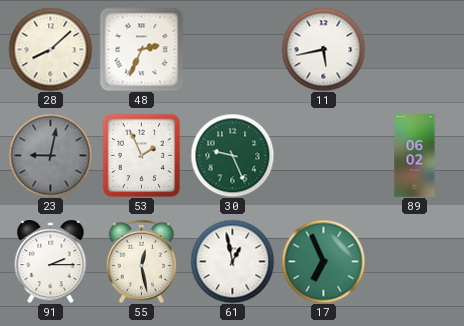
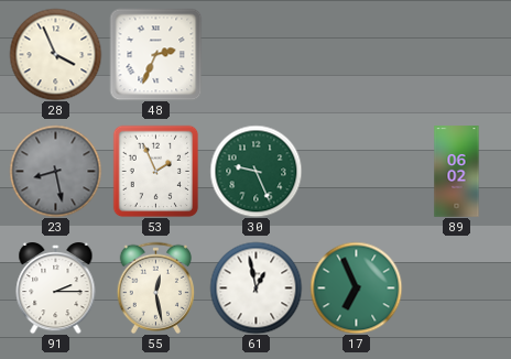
28: 8:08 -> 3:56
11: 5:43 -> none
23: 9:02 -> 8:28
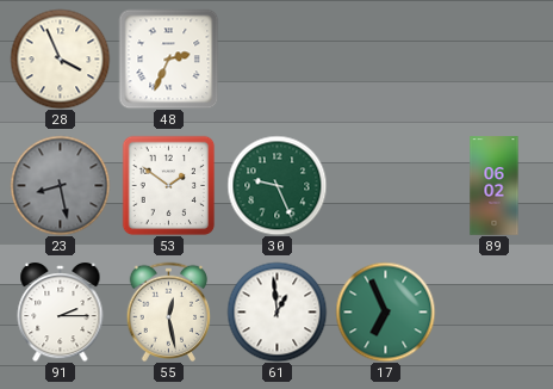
53: 1:56 -> 1:51
61: 12:58 -> 12:59
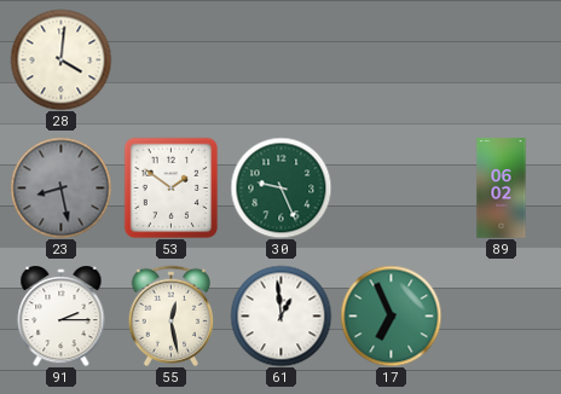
28: 3:56 -> 4:01
48: 2:34 -> none
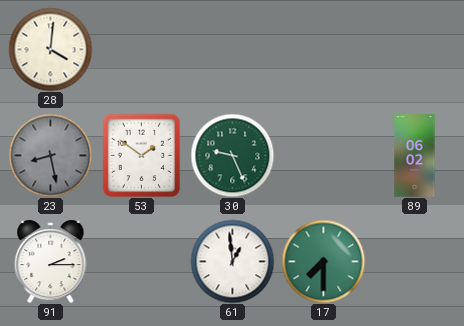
55: 12:28 -> none
17: 6:56 -> 7:30
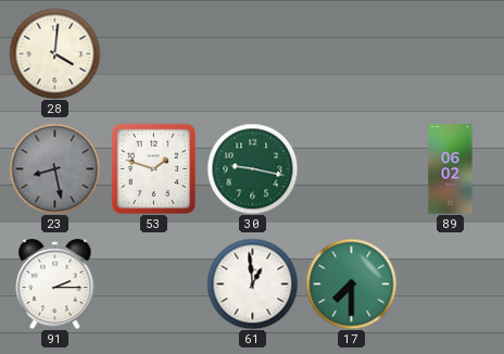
53: 1:51 -> 1:48
30: 9:26 -> 9:17
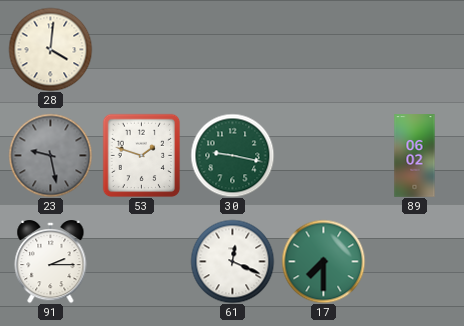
23: 8:28 -> 9:28
61: 12:59 -> 12:19
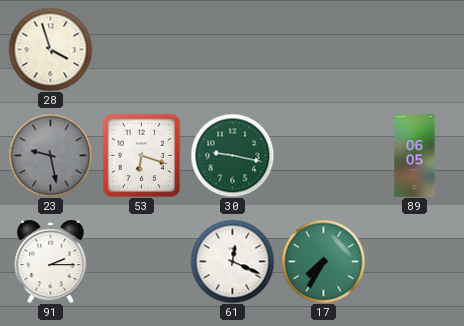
28: 4:01 -> 3:57
53: 1:48 -> 6:18
89: 06:02 -> 06:05
17: 7:30 -> 7:35
